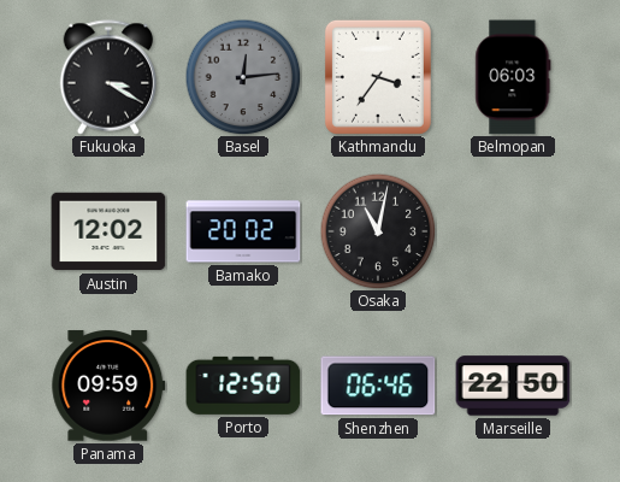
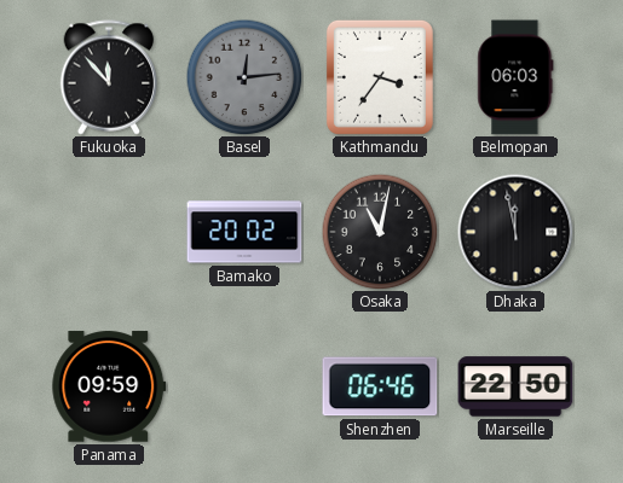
Fukuoka: 3:20 -> 11:53
Austin: 12:02 -> none
Dhaka: none -> 11:58
Porto: 12:50 -> none
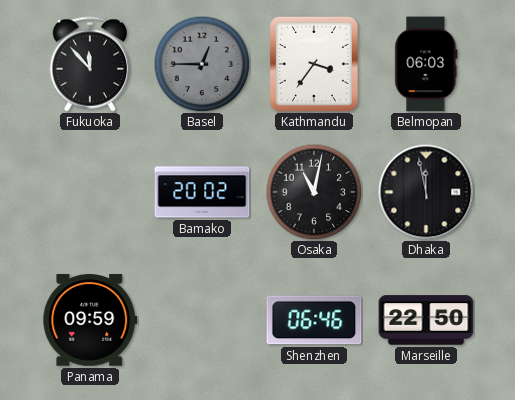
Basel: 12:14 -> 12:45
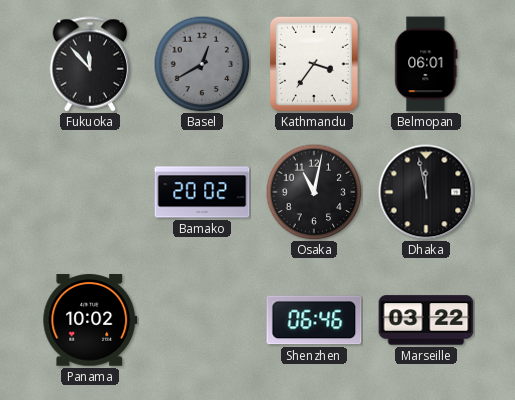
Basel: 12:45 -> 12:40
Belmopan: 06:03 -> 06:01
Panama: 09:59 -> 10:02
Marseille: 22:50 -> 03:22
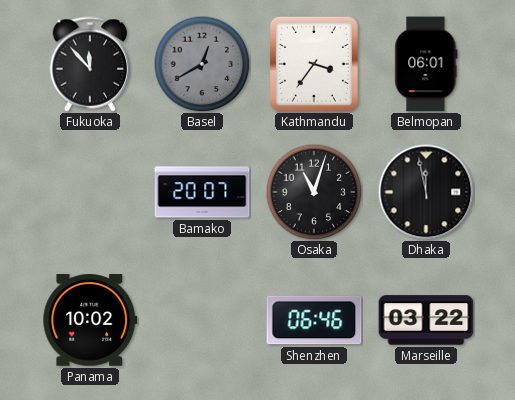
Bamako: 20:02 -> 20:07
Osaka: 11:02 -> 11:03
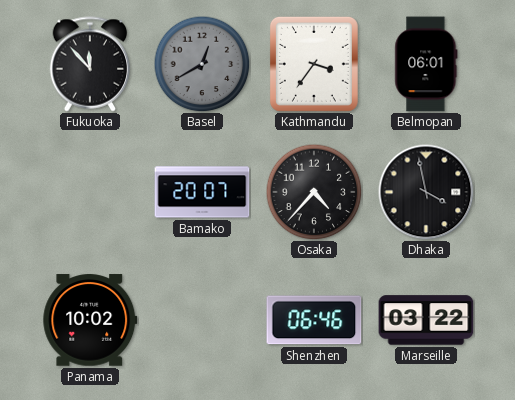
Osaka: 11:03 -> 4:37
Dhaka: 11:58 -> 3:58
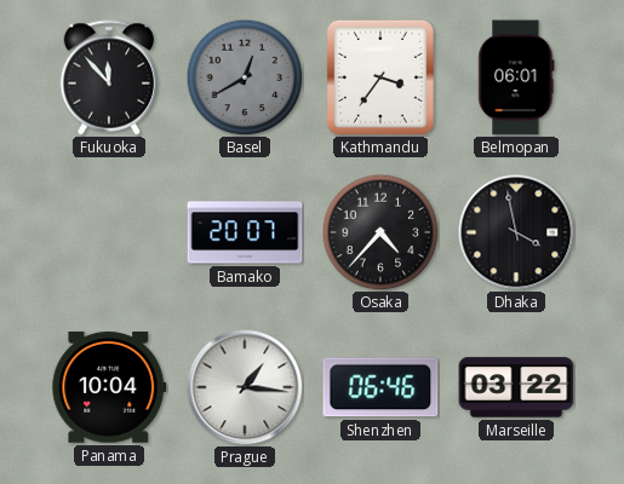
Panama: 10:02 -> 10:04
Prague: none -> 1:16
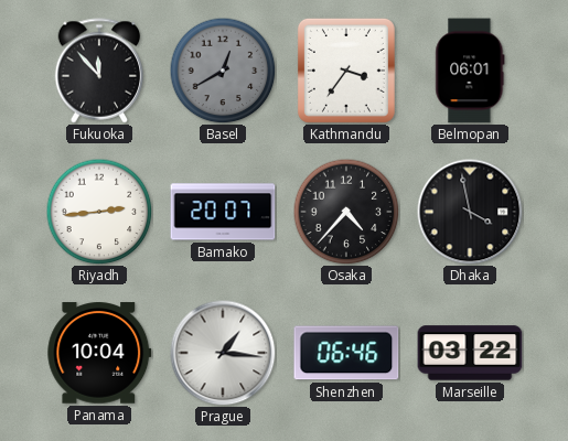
Riyadh: none -> 2:44
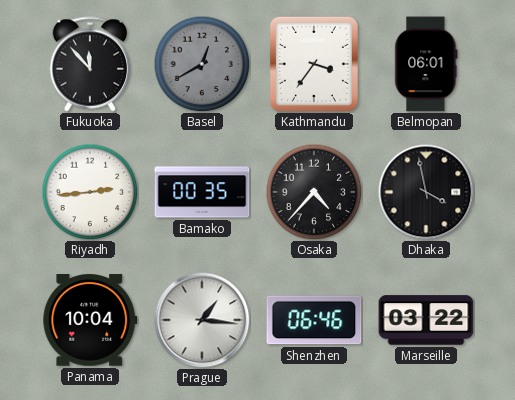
Bamako: 20:07 -> 00:35
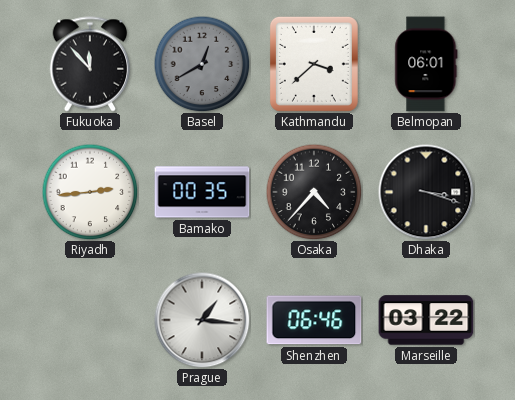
Kathmandu: 3:36 -> 3:38
Dhaka: 3:58 -> 3:18
Panama: 10:04 -> none
